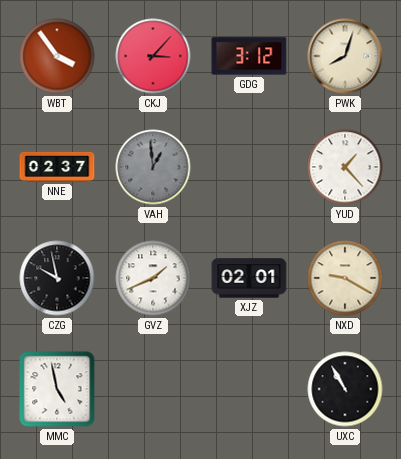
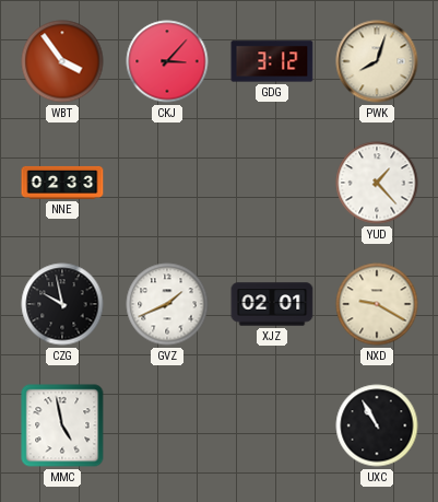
NNE: 02:37 -> 02:33
VAH: 12:59 -> none
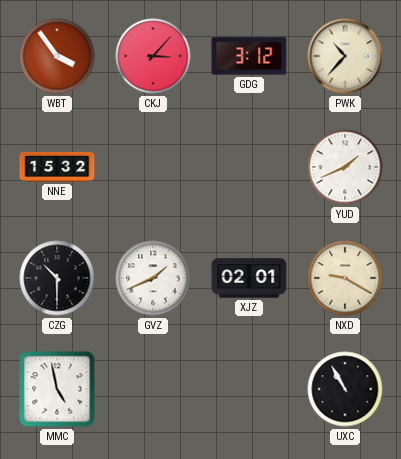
PWK: 8:03 -> 10:37
NNE: 02:33 -> 15:32
YUD: 1:23 -> 1:41
CZG: 9:58 -> 10:30
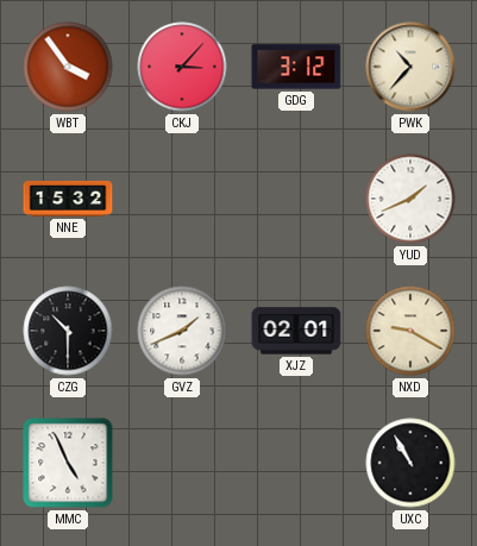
MMC: 4:58 -> 4:56
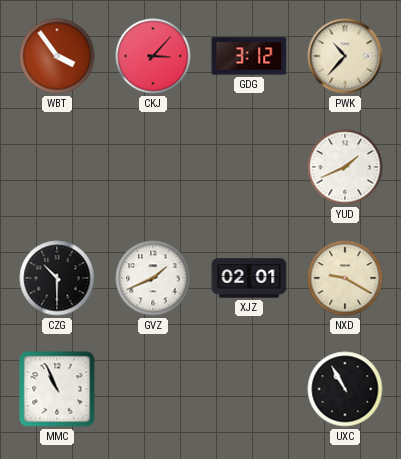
NNE: 15:32 -> none
MMC: 4:56 -> 10:56
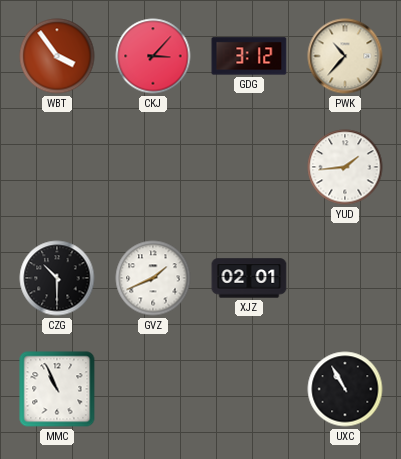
YUD: 1:41 -> 1:44
NXD: 9:20 -> none
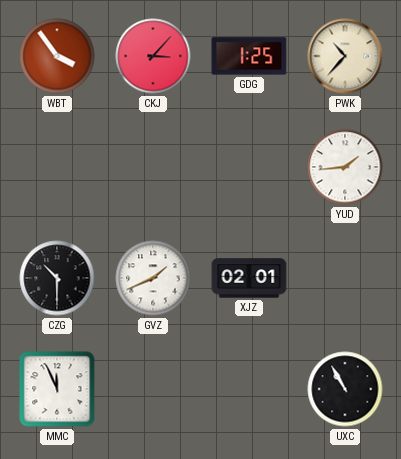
GDG: 3:12 -> 1:25
MMC: 10:56 -> 11:56
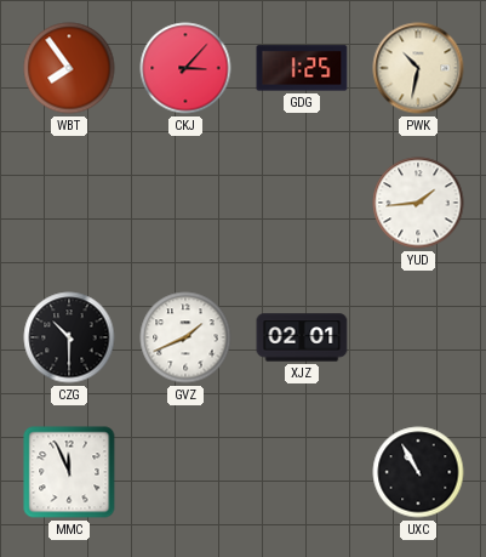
WBT: 3:54 -> 7:54
PWK: 10:37 -> 10:32
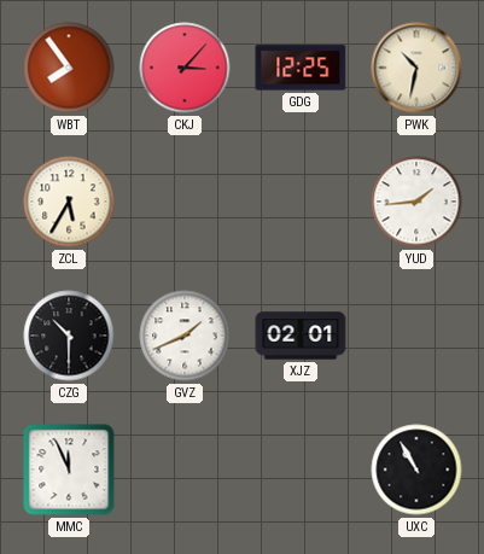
GDG: 1:25 -> 12:25
ZCL: none -> 5:35
